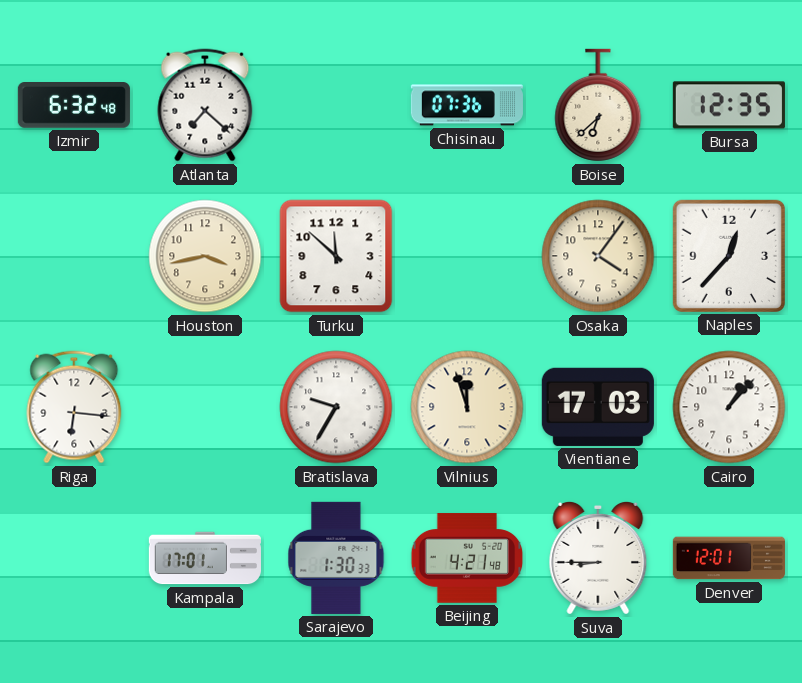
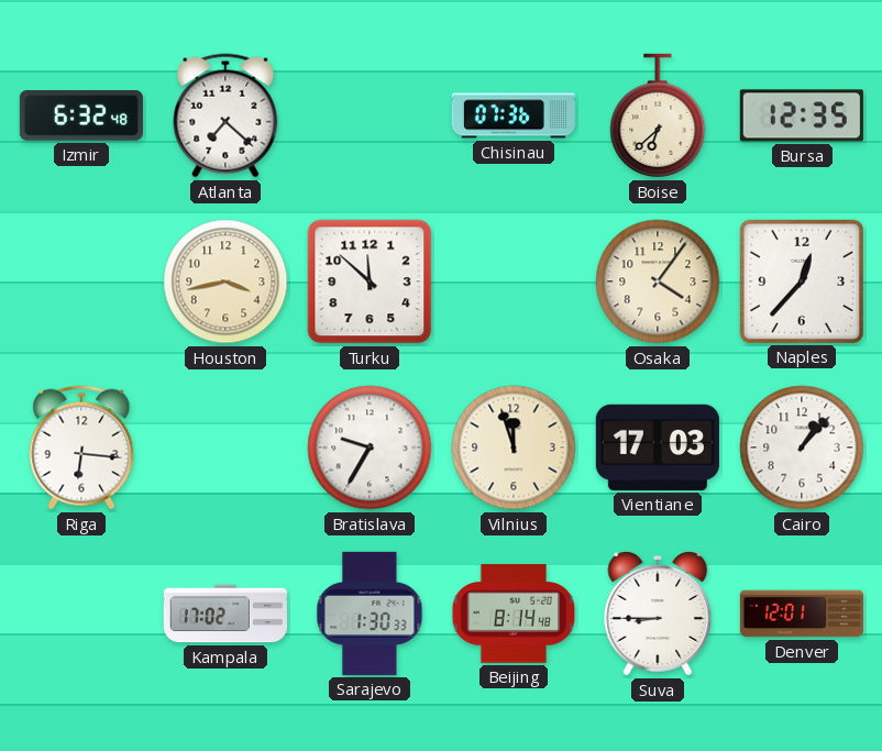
Kampala: 17:01 -> 17:02
Beijing: 4:21 -> 8:14
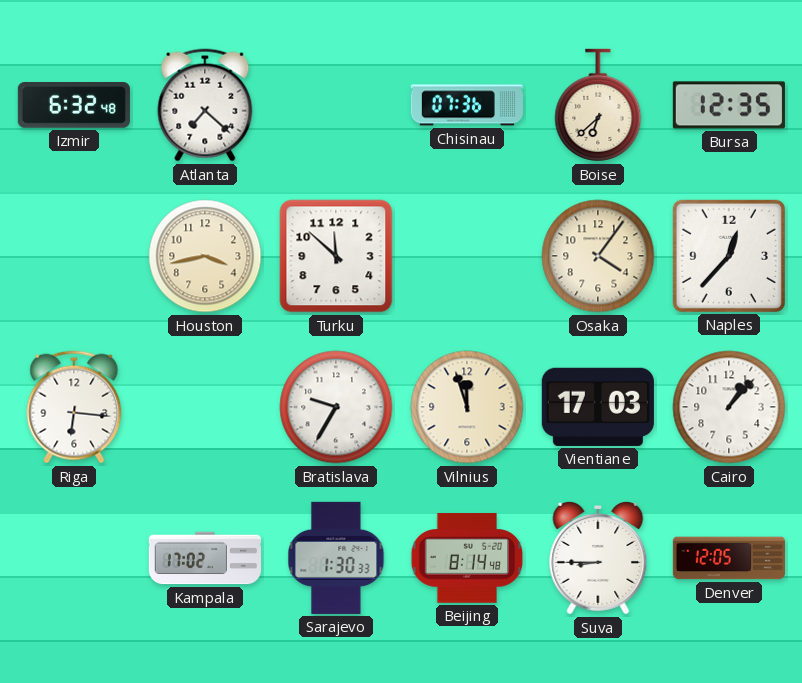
Denver: 12:01 -> 12:05
